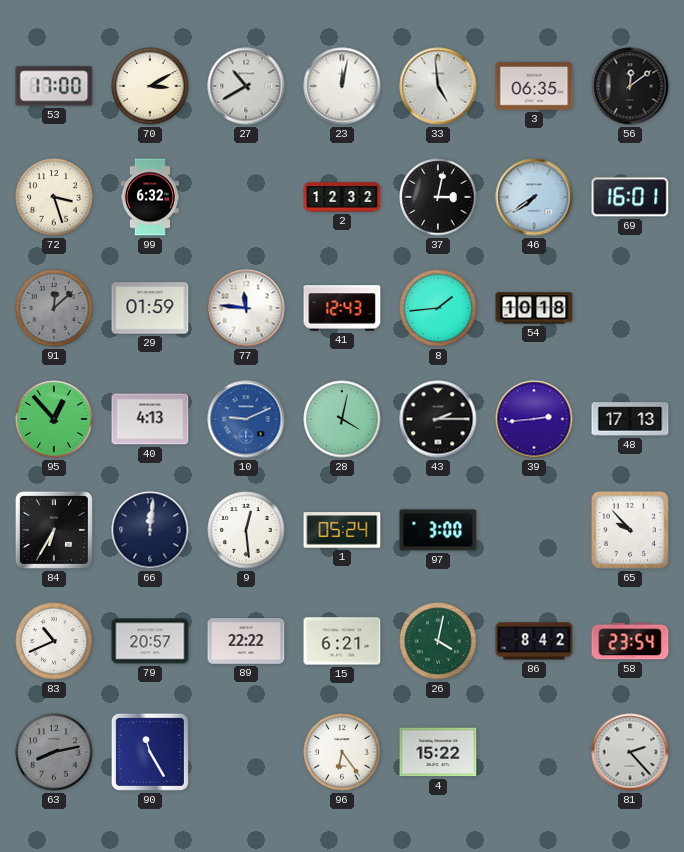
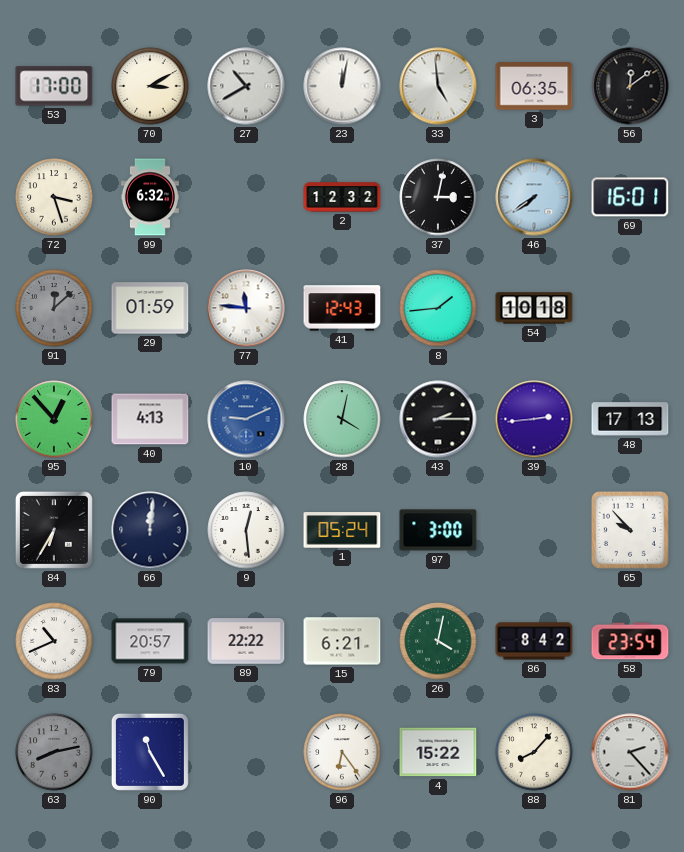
88: none -> 8:07
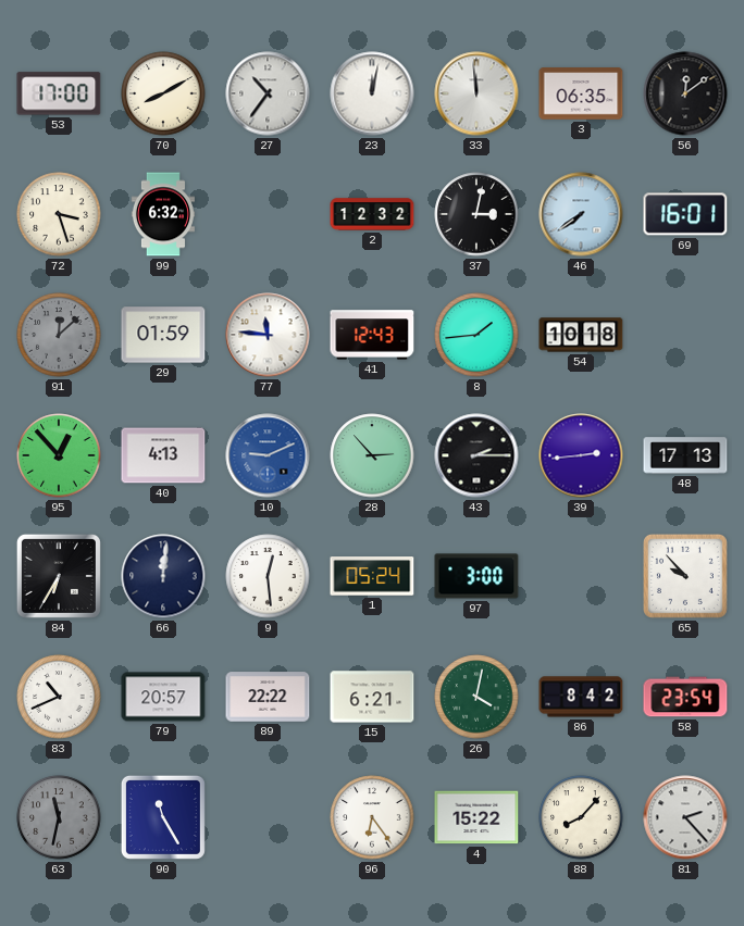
70: 3:10 -> 8:10
27: 10:40 -> 10:36
33: 4:59 -> 11:59
28: 4:02 -> 2:53
63: 8:13 -> 11:32
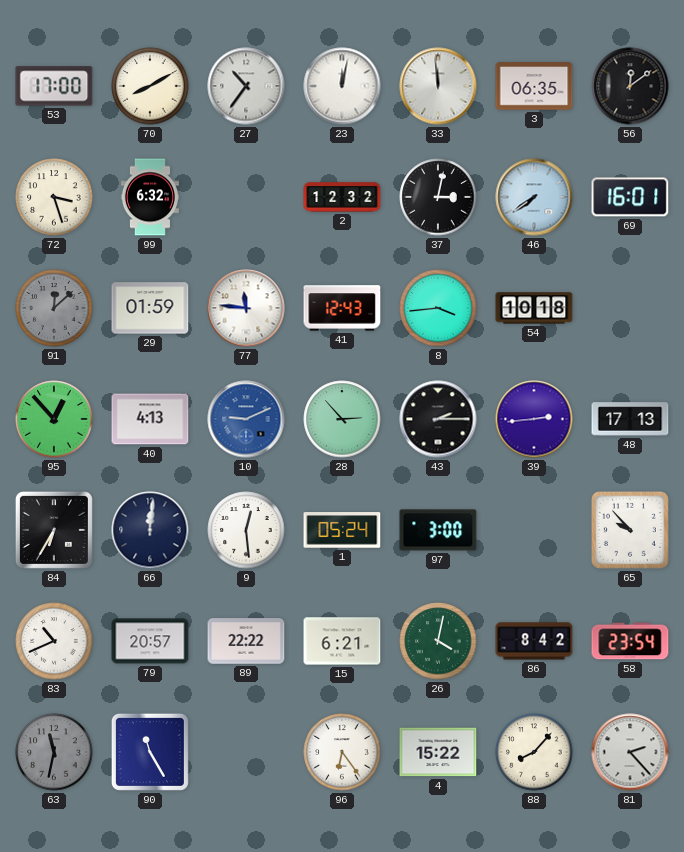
8: 1:44 -> 3:44
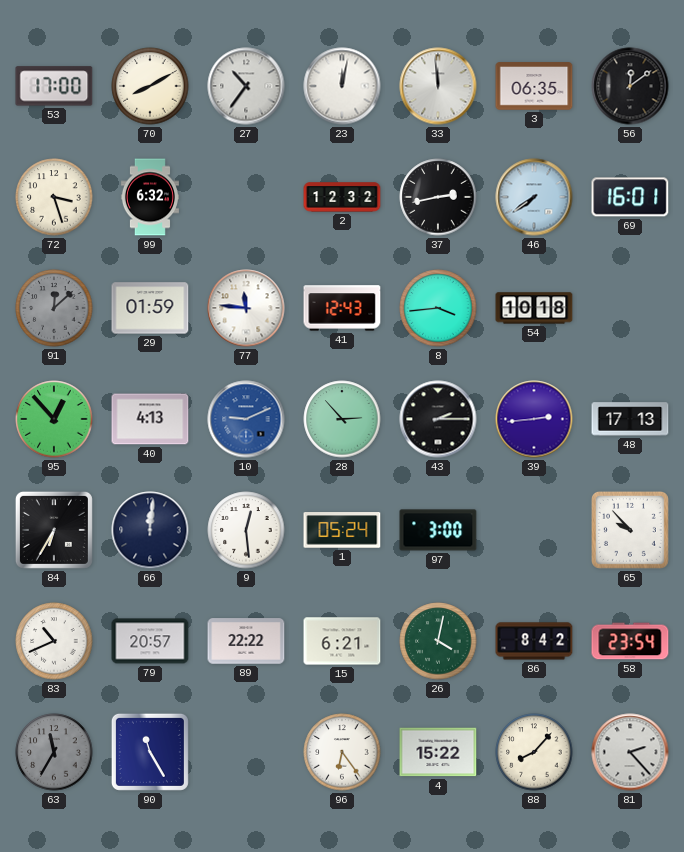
37: 3:02 -> 2:43
63: 11:32 -> 11:35
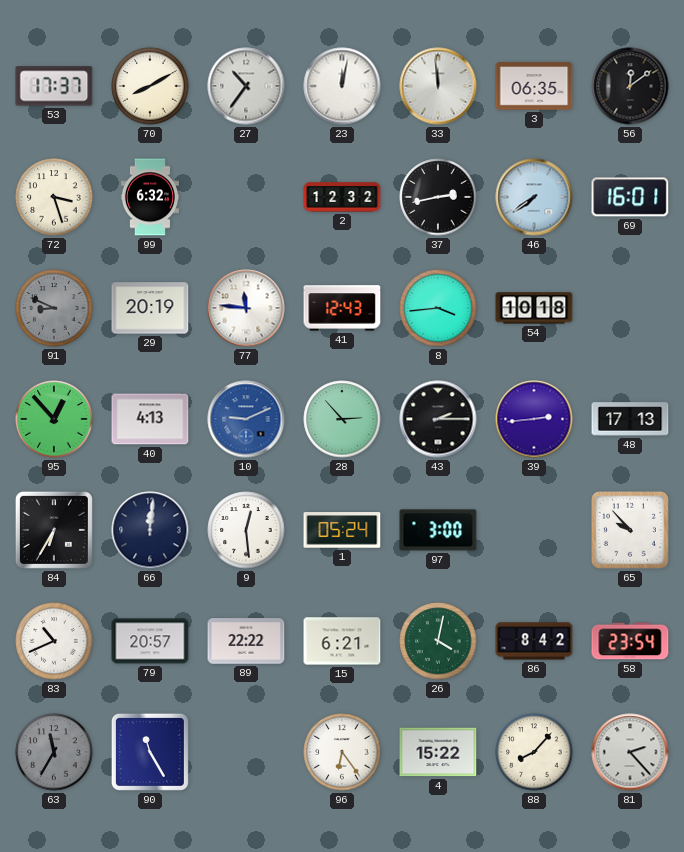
53: 17:00 -> 17:37
91: 12:08 -> 8:49
29: 01:59 -> 20:19
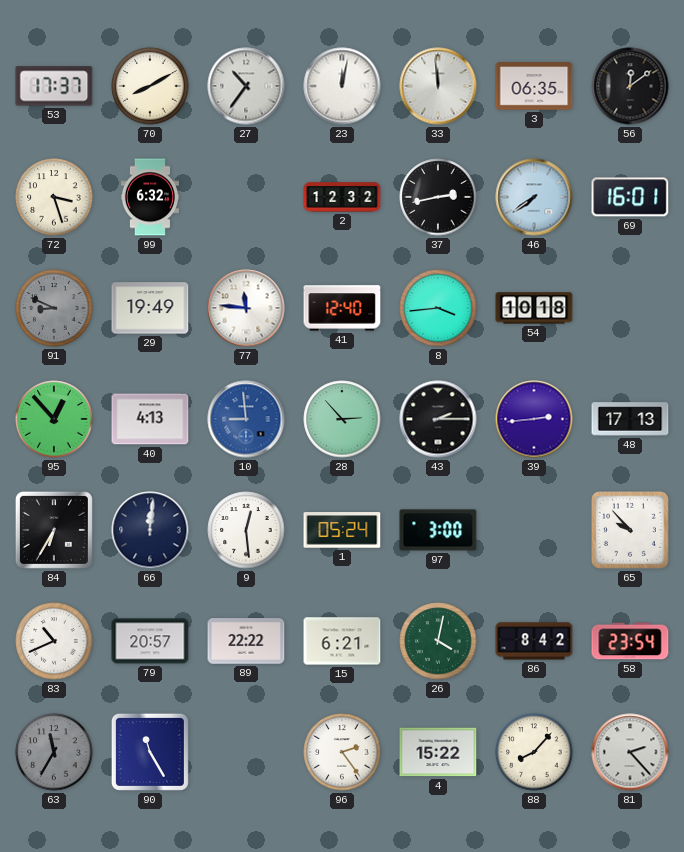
29: 20:19 -> 19:49
41: 12:43 -> 12:40
10: 9:11 -> 8:59
96: 6:24 -> 2:24
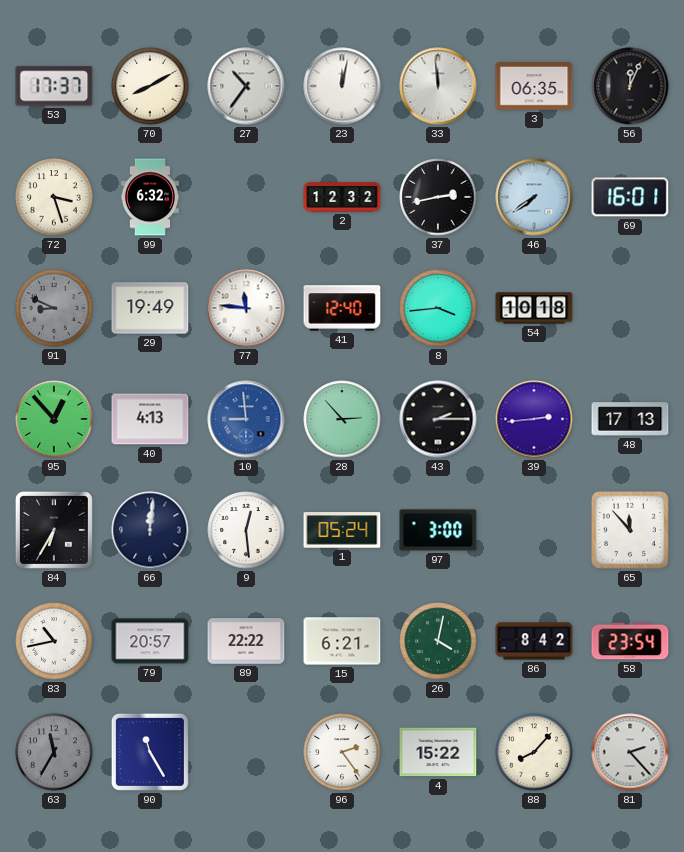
56: 12:09 -> 12:04
65: 9:53 -> 11:53
83: 10:41 -> 10:43
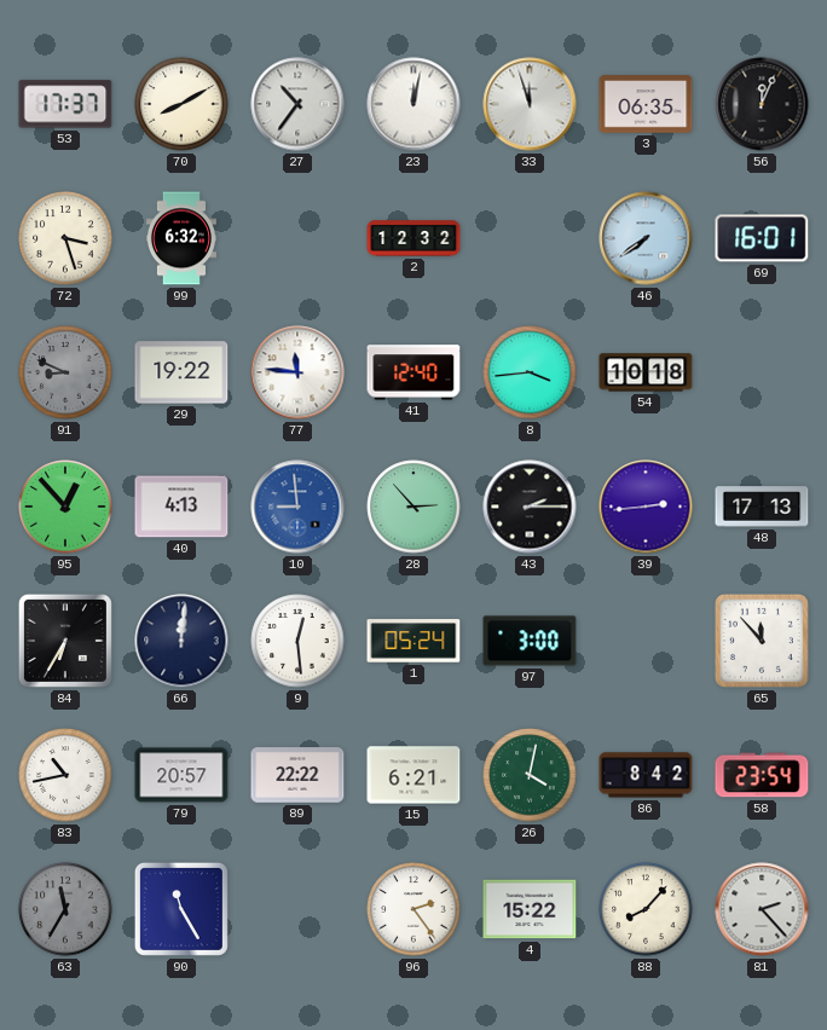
33: 11:59 -> 11:57
37: 2:43 -> none
29: 19:49 -> 19:22
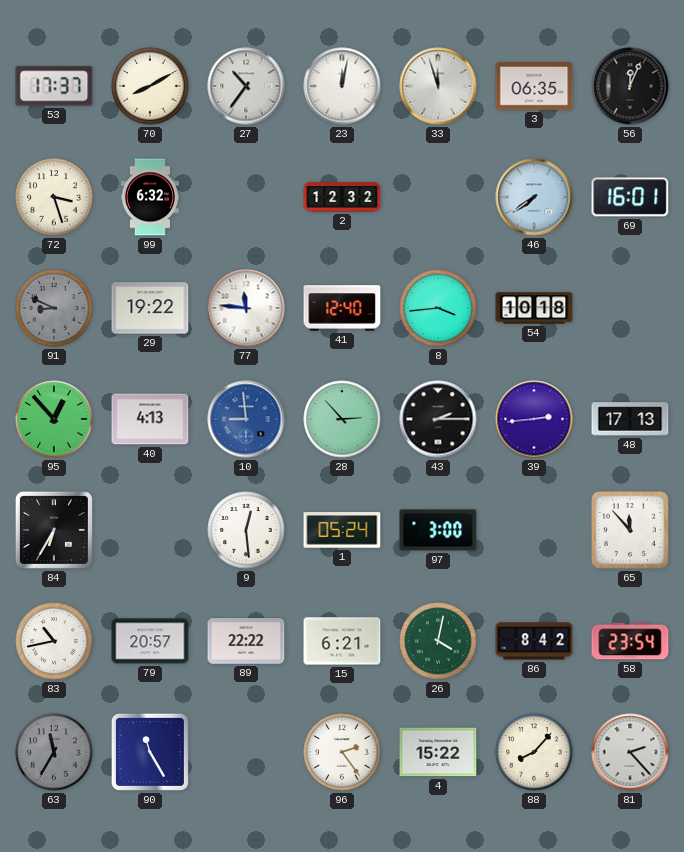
66: 12:01 -> none
